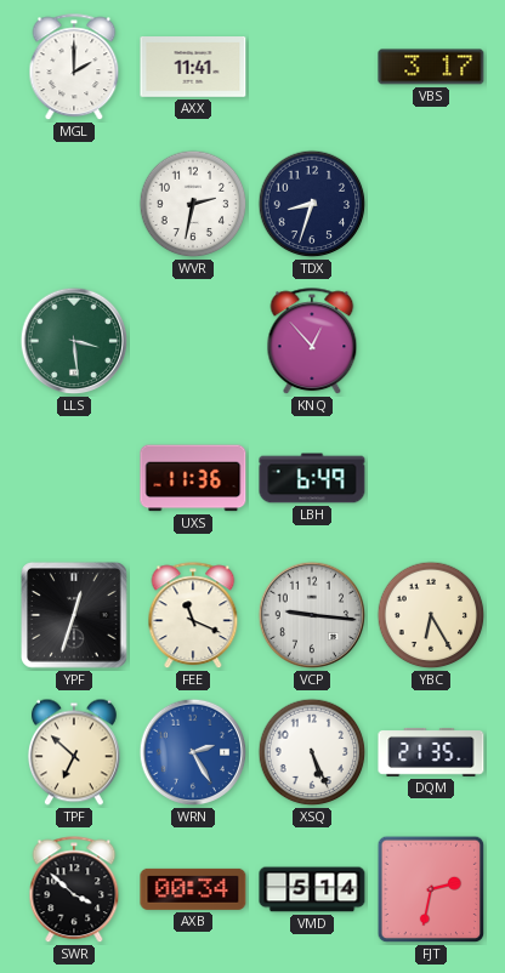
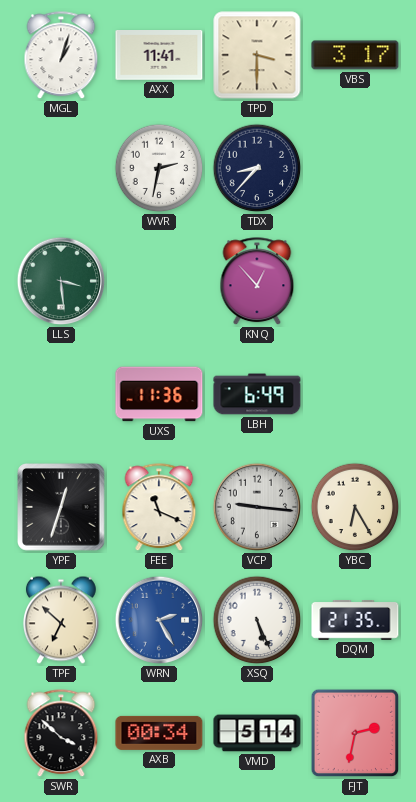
MGL: 2:00 -> 1:03
TPD: none -> 3:30
TDX: 8:33 -> 8:37
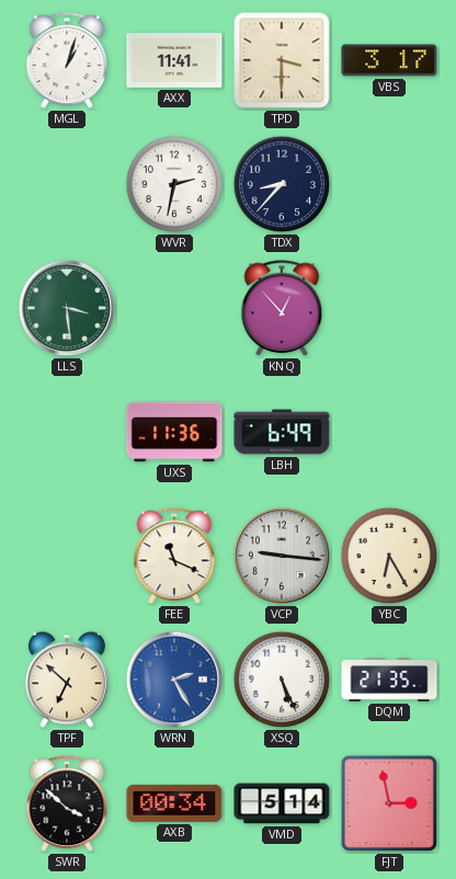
YPF: 12:33 -> none
FJT: 2:32 -> 2:58
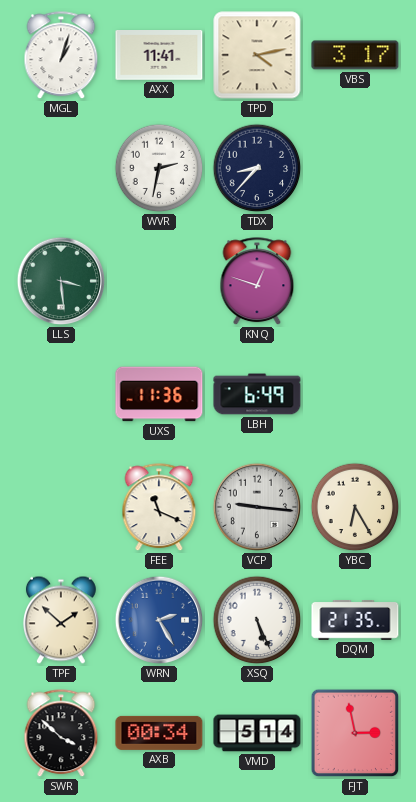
TPD: 3:30 -> 4:13
KNQ: 12:53 -> 12:48
TPF: 6:52 -> 1:52
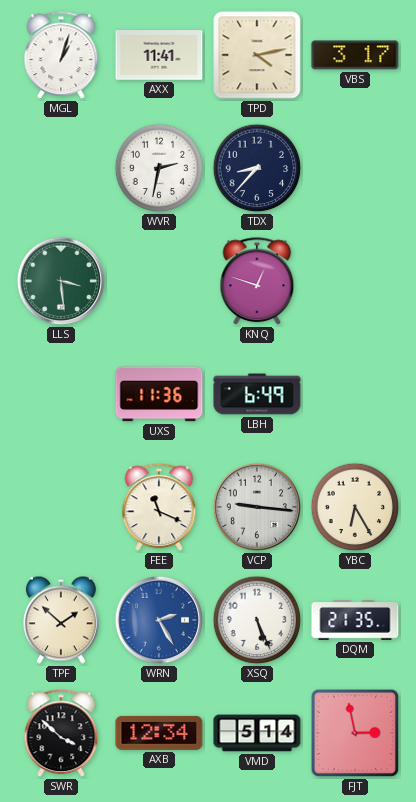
AXB: 00:34 -> 12:34
